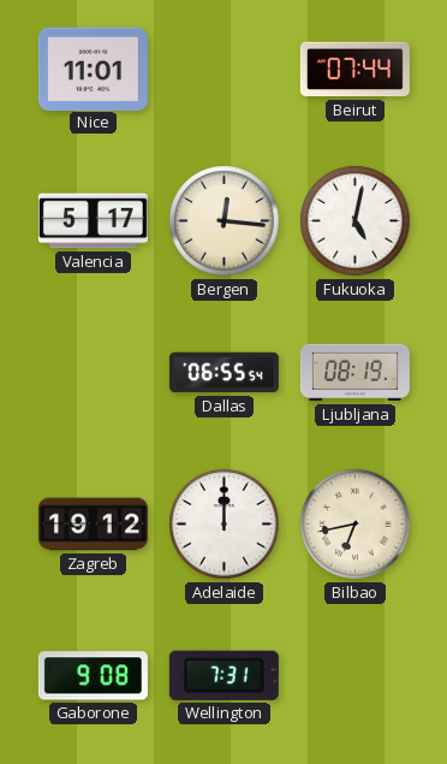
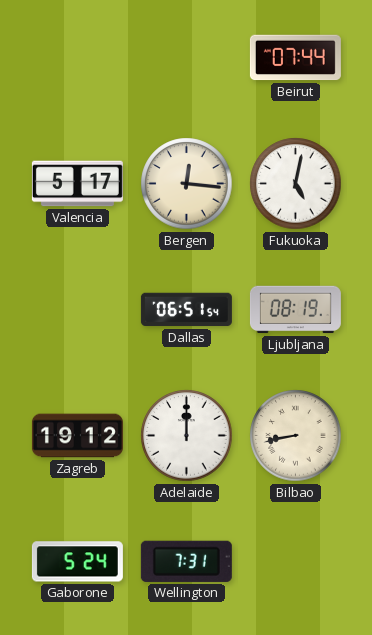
Nice: 11:01 -> none
Dallas: 06:55 -> 06:51
Bilbao: 6:43 -> 8:43
Gaborone: 9:08 -> 5:24
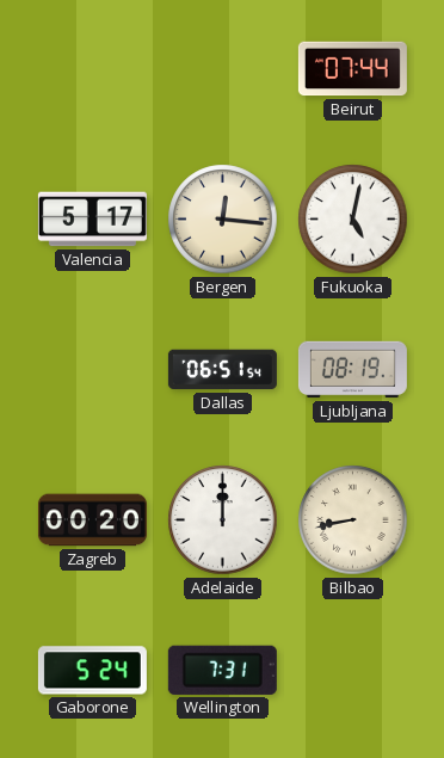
Zagreb: 19:12 -> 00:20
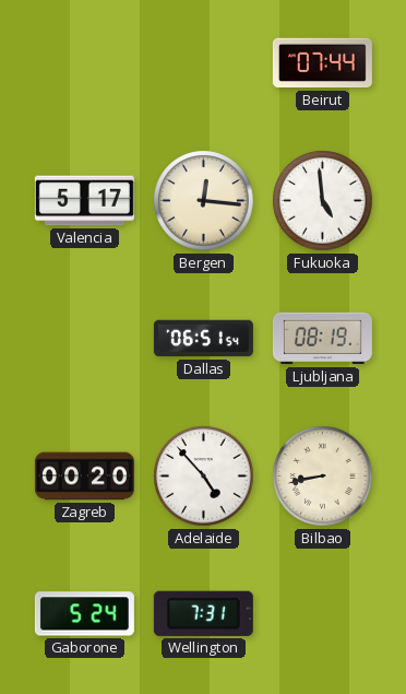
Fukuoka: 5:02 -> 4:59
Adelaide: 12:00 -> 4:53
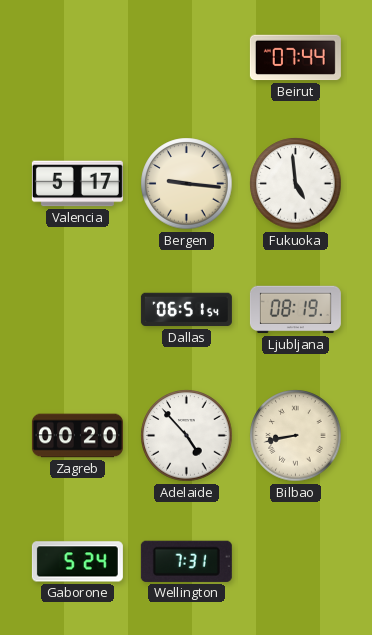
Bergen: 12:16 -> 9:16
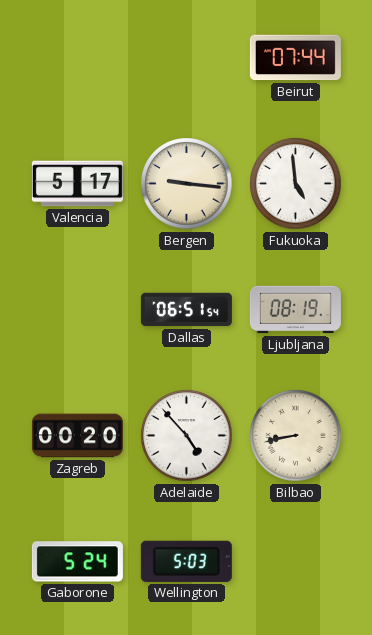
Wellington: 7:31 -> 5:03
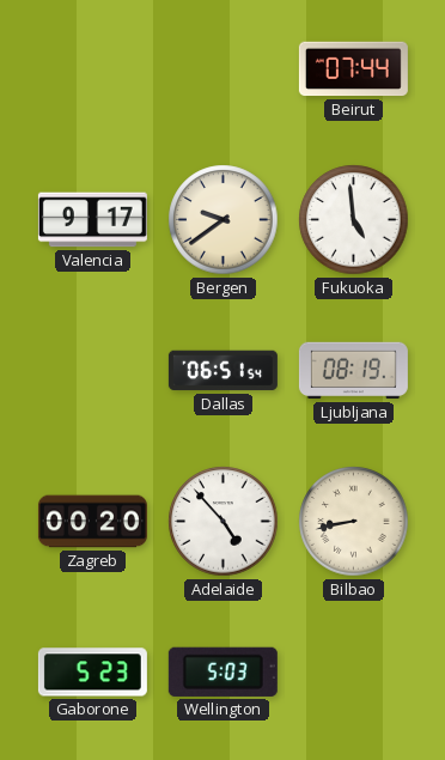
Valencia: 5:17 -> 9:17
Bergen: 9:16 -> 9:39
Gaborone: 5:24 -> 5:23
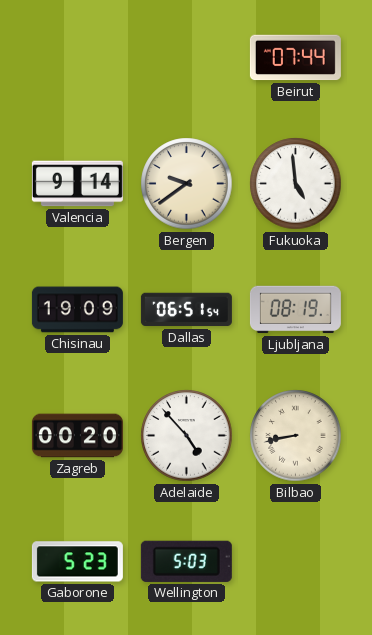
Valencia: 9:17 -> 9:14
Chisinau: none -> 19:09
